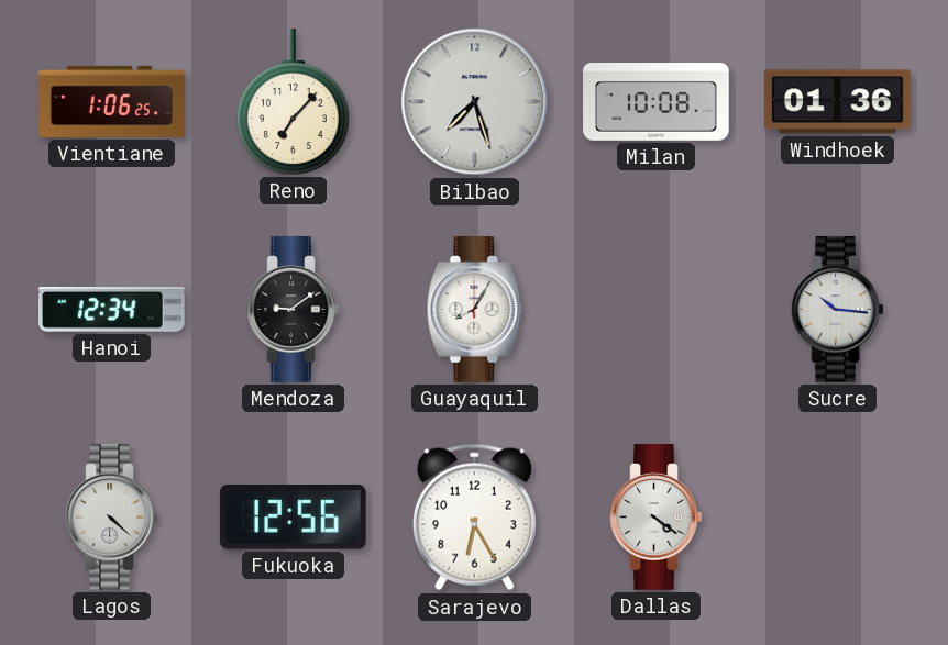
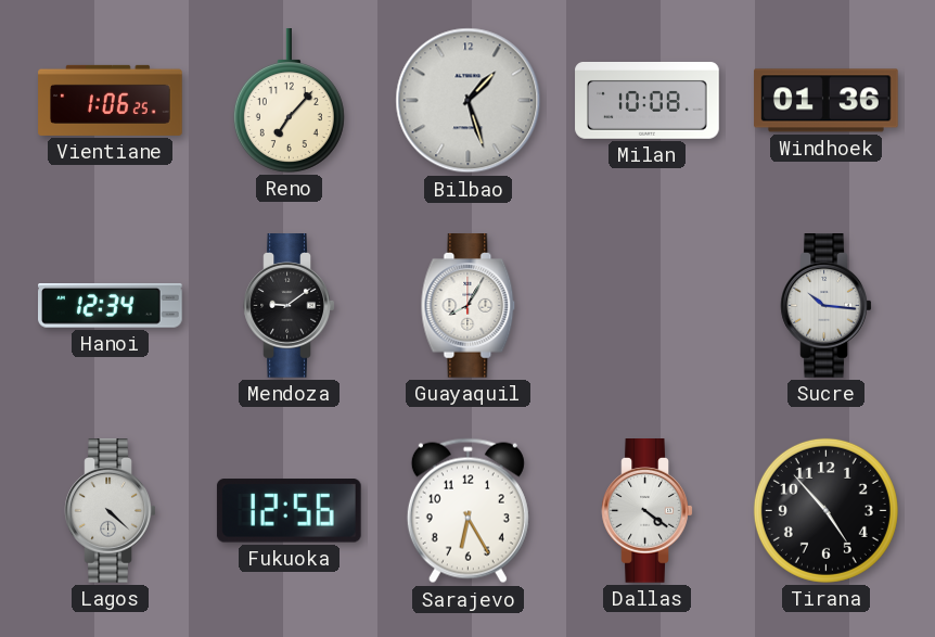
Bilbao: 7:27 -> 1:27
Tirana: none -> 4:53
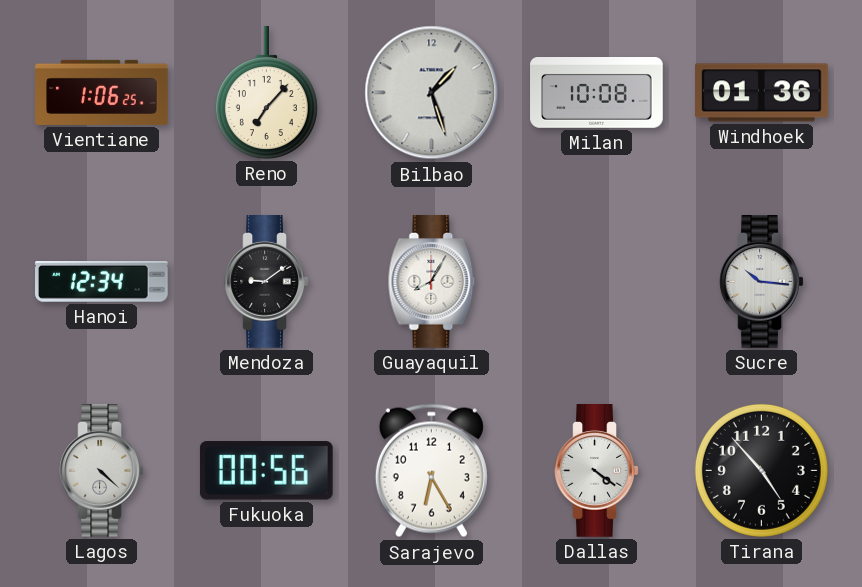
Fukuoka: 12:56 -> 00:56
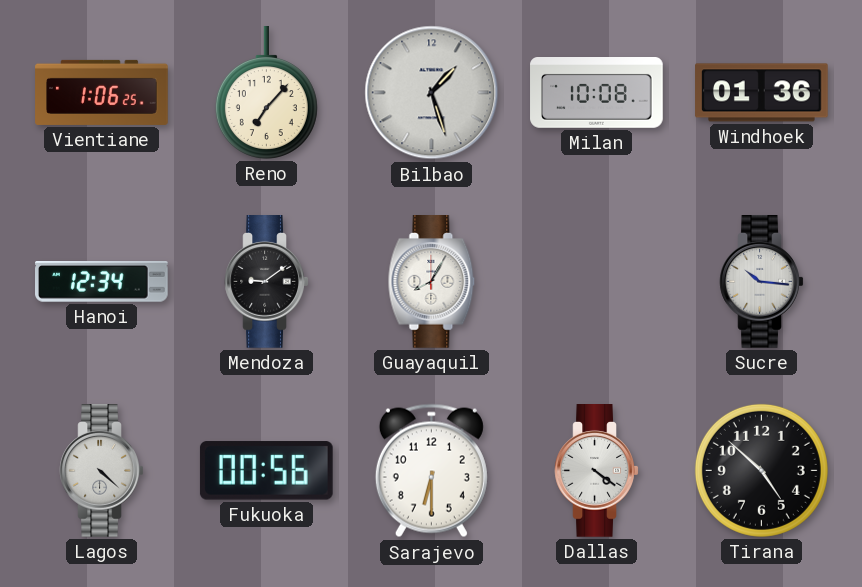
Sarajevo: 6:25 -> 6:30
Tirana: 4:53 -> 4:52
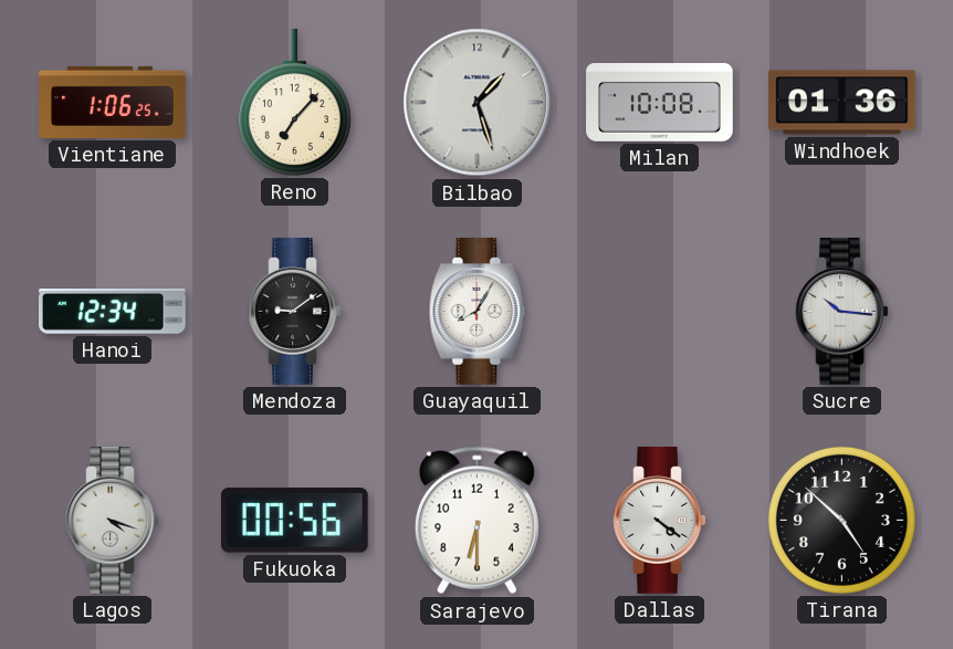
Lagos: 4:22 -> 4:18
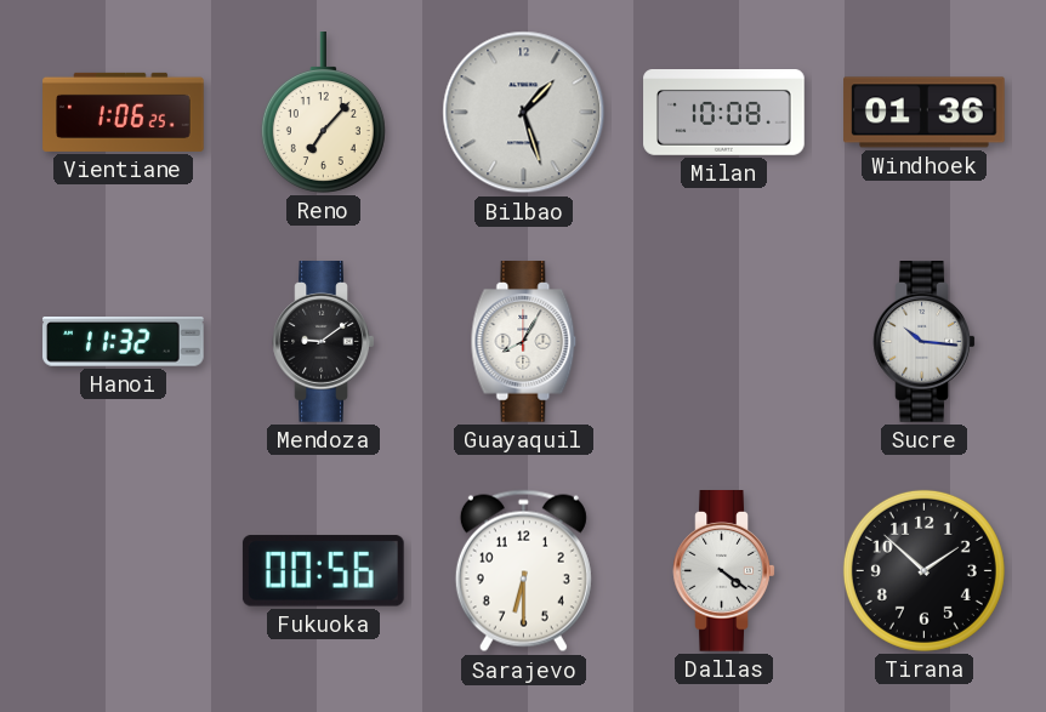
Hanoi: 12:34 -> 11:32
Lagos: 4:18 -> none
Tirana: 4:52 -> 1:52
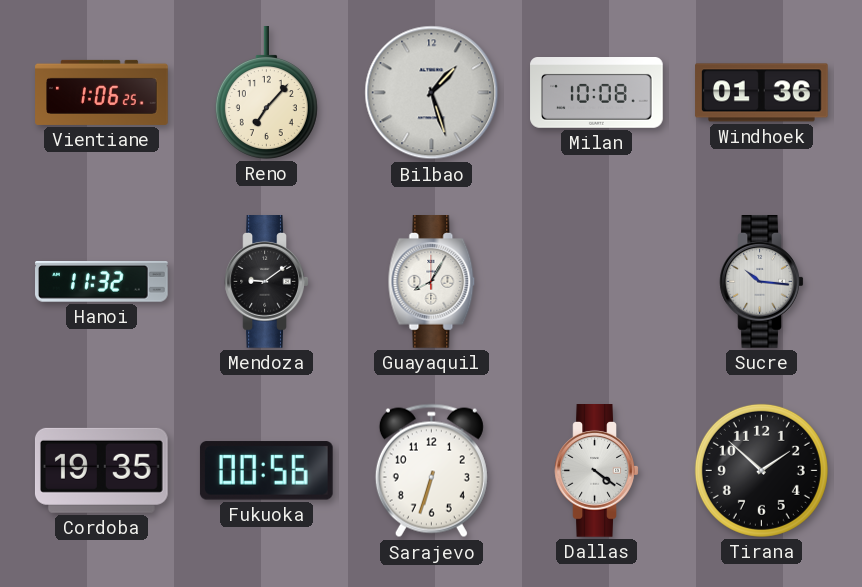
Cordoba: none -> 19:35
Sarajevo: 6:30 -> 6:33
